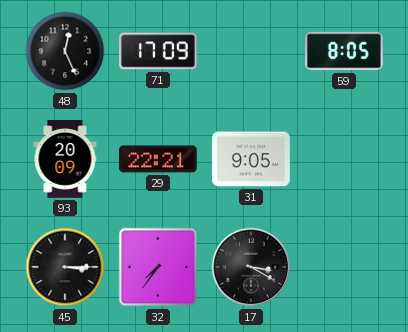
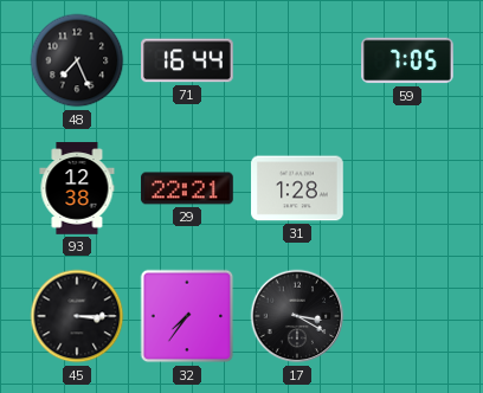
48: 12:26 -> 7:26
71: 17:09 -> 16:44
59: 8:05 -> 7:05
93: 20:09 -> 12:38
31: 9:05 -> 1:28
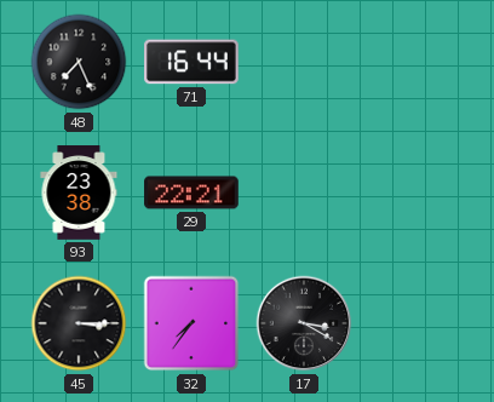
59: 7:05 -> none
93: 12:38 -> 23:38
31: 1:28 -> none
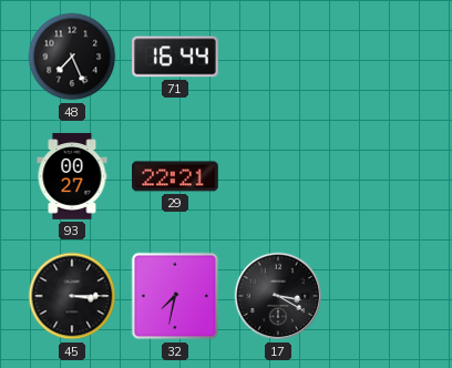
93: 23:38 -> 00:27
32: 7:36 -> 7:32
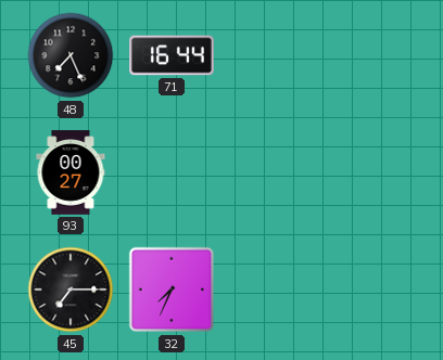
29: 22:21 -> none
45: 3:15 -> 7:15
32: 7:32 -> 7:34
17: 3:20 -> none
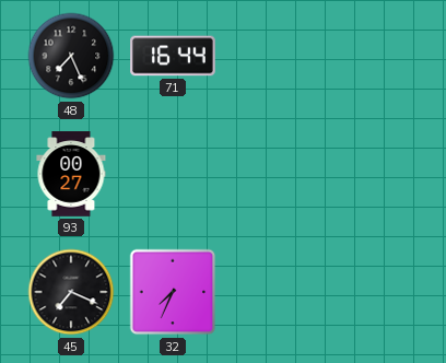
45: 7:15 -> 7:19
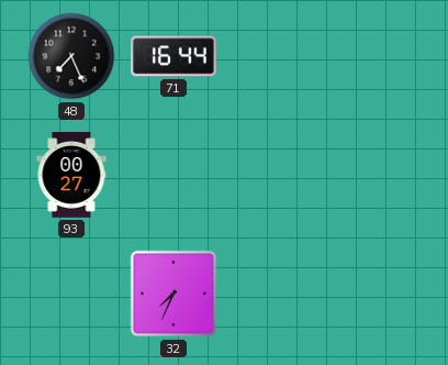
45: 7:19 -> none
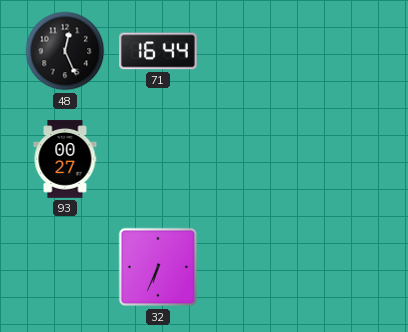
48: 7:26 -> 12:26
32: 7:34 -> 6:34
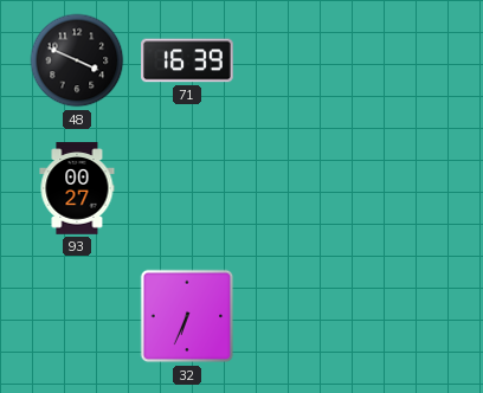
48: 12:26 -> 3:49
71: 16:44 -> 16:39
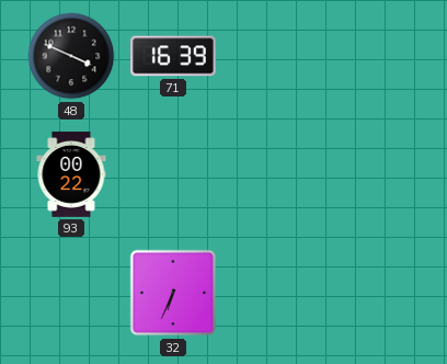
93: 00:27 -> 00:22
